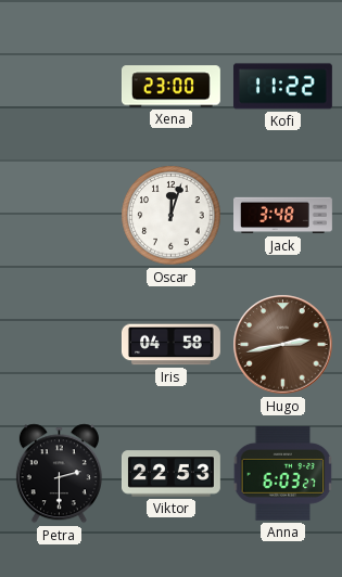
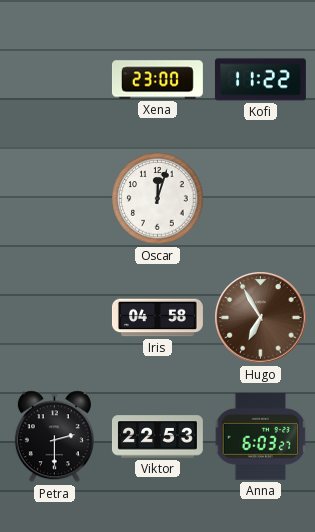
Jack: 3:48 -> none
Hugo: 2:43 -> 6:55
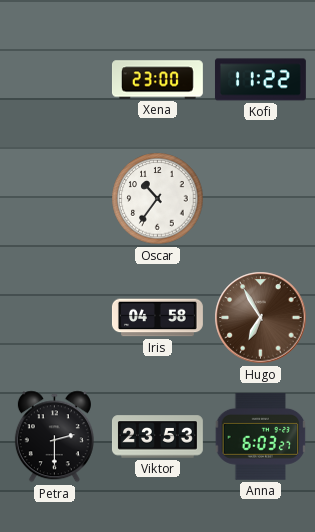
Oscar: 12:03 -> 10:36
Viktor: 22:53 -> 23:53
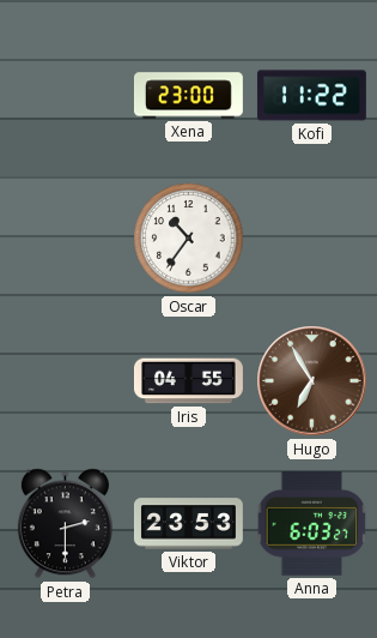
Iris: 04:58 -> 04:55
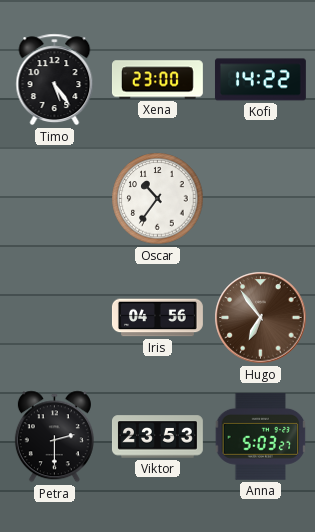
Timo: none -> 5:24
Kofi: 11:22 -> 14:22
Iris: 04:55 -> 04:56
Hugo: 6:55 -> 6:54
Anna: 6:03 -> 5:03
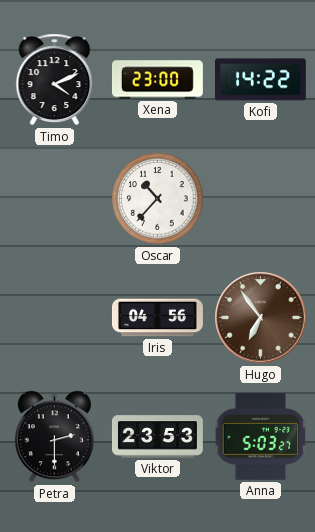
Timo: 5:24 -> 4:11
Oscar: 10:36 -> 10:37
